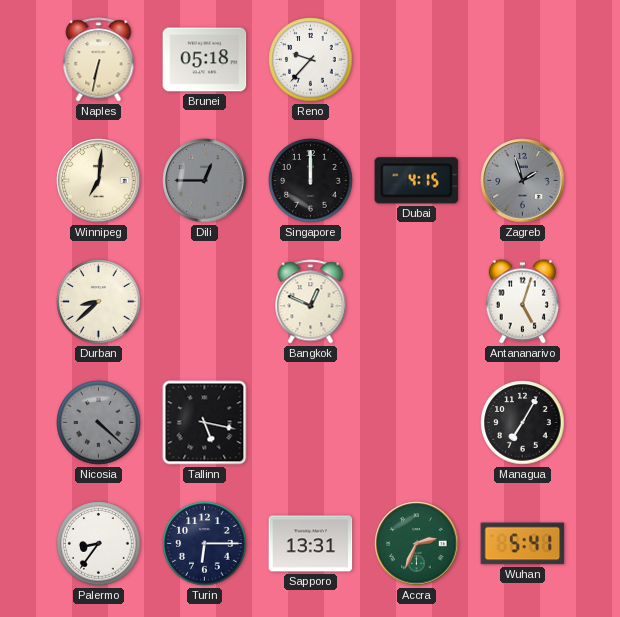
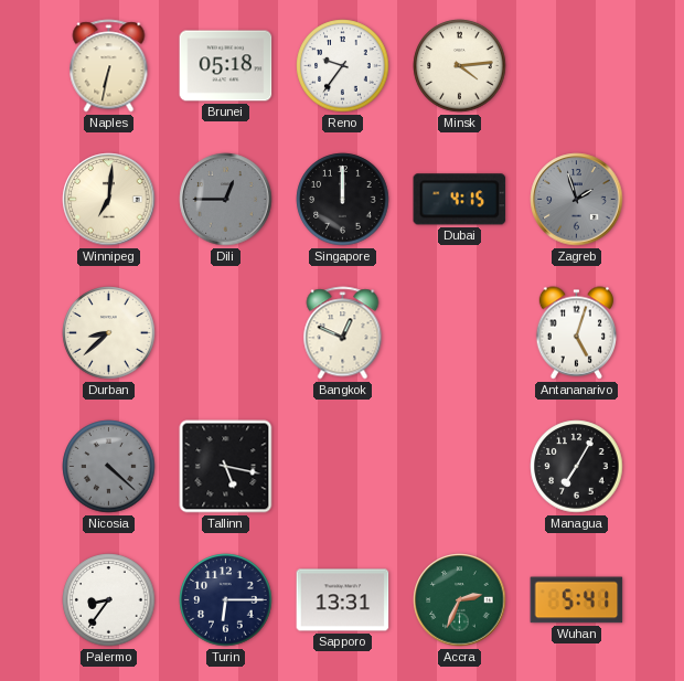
Reno: 9:37 -> 9:36
Minsk: none -> 4:14
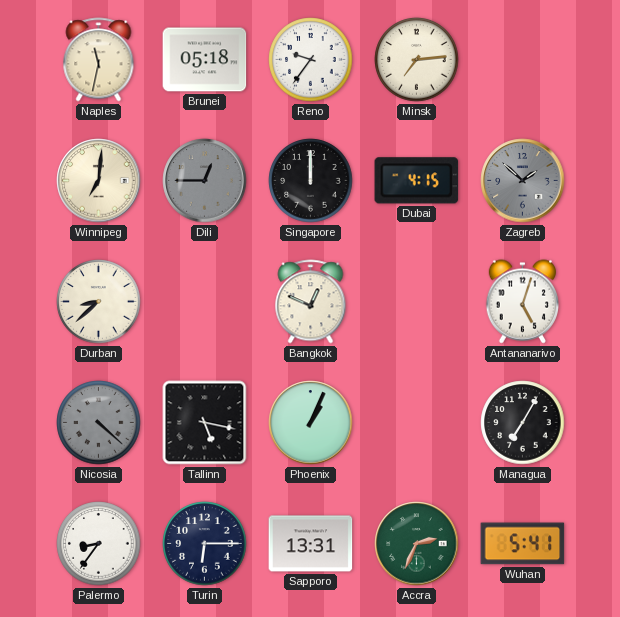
Naples: 6:32 -> 11:32
Minsk: 4:14 -> 7:14
Zagreb: 1:57 -> 1:52
Phoenix: none -> 1:04
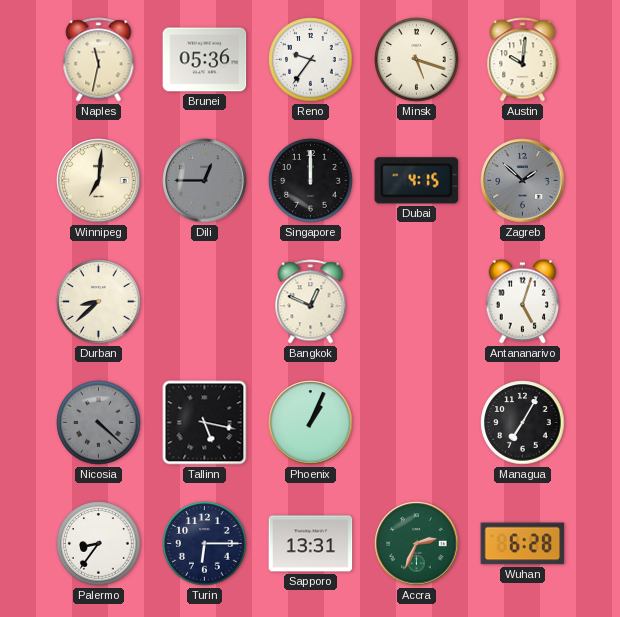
Brunei: 05:18 -> 05:36
Minsk: 7:14 -> 5:18
Austin: none -> 10:01
Wuhan: 5:41 -> 6:28
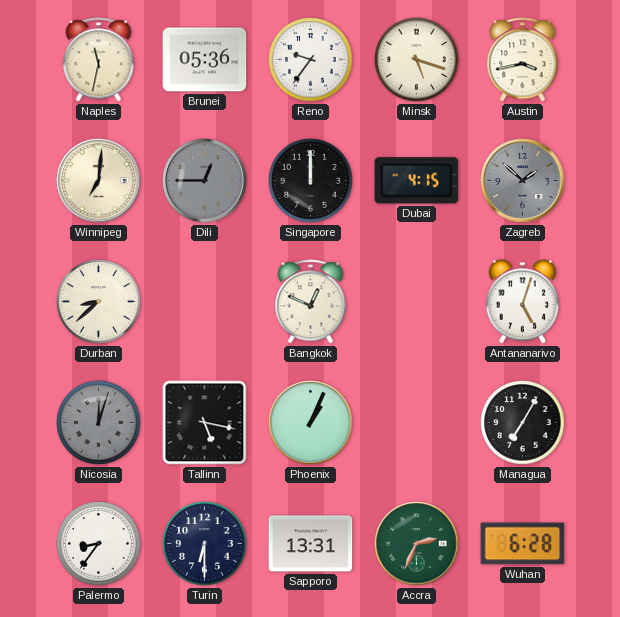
Austin: 10:01 -> 3:43
Nicosia: 4:22 -> 12:03
Turin: 6:15 -> 6:30
